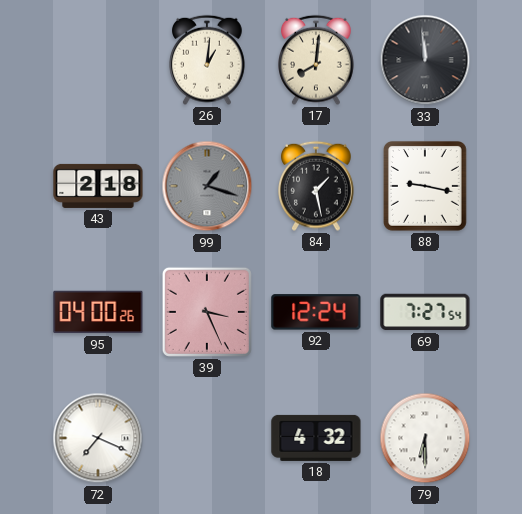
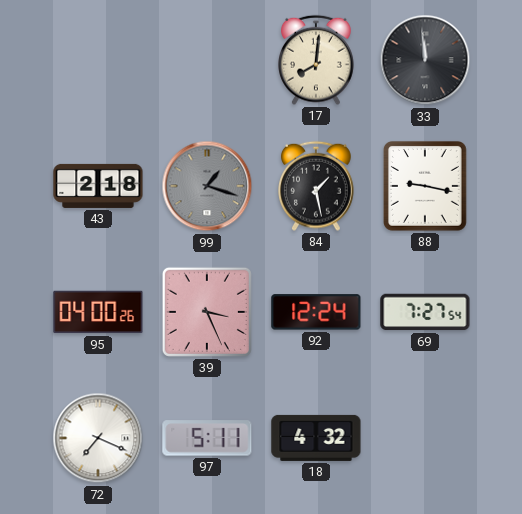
26: 1:01 -> none
97: none -> 5:11
79: 6:30 -> none
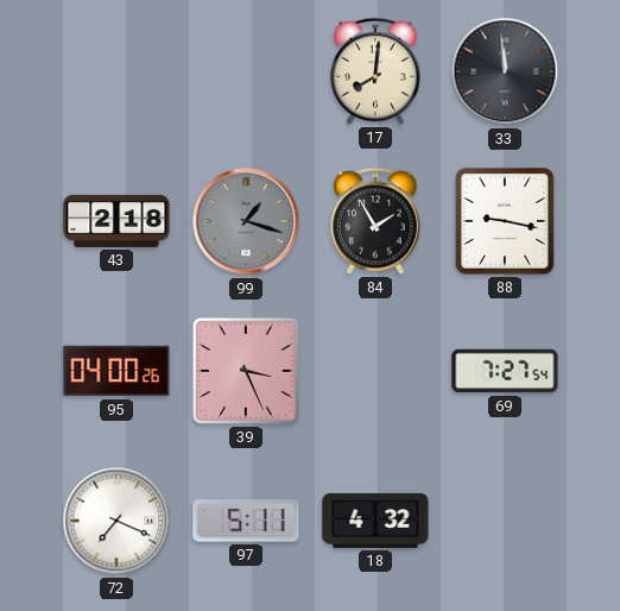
84: 1:28 -> 1:55
92: 12:24 -> none
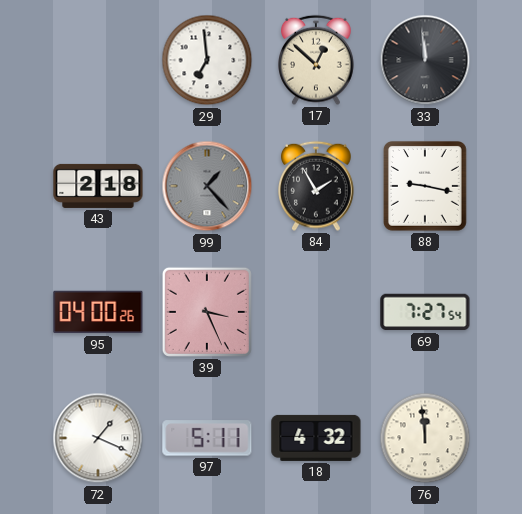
29: none -> 6:59
17: 8:01 -> 12:52
99: 1:18 -> 1:23
72: 7:19 -> 1:19
76: none -> 11:59
